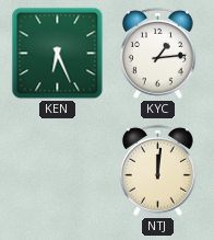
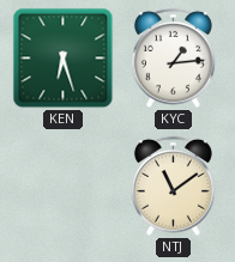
KEN: 6:26 -> 6:27
NTJ: 12:01 -> 11:09
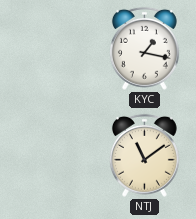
KEN: 6:27 -> none
KYC: 1:14 -> 1:17
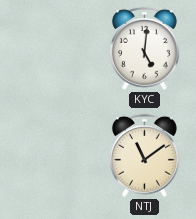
KYC: 1:17 -> 5:01
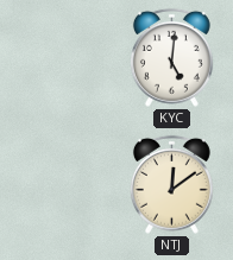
NTJ: 11:09 -> 12:09
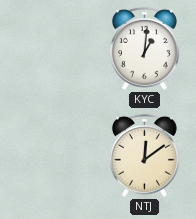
KYC: 5:01 -> 1:01
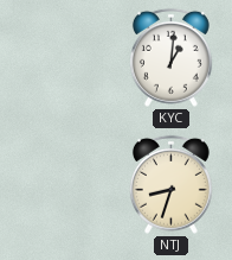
NTJ: 12:09 -> 8:33
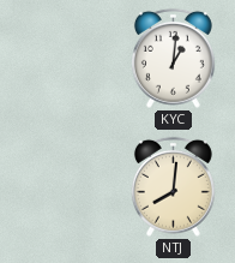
NTJ: 8:33 -> 8:01
